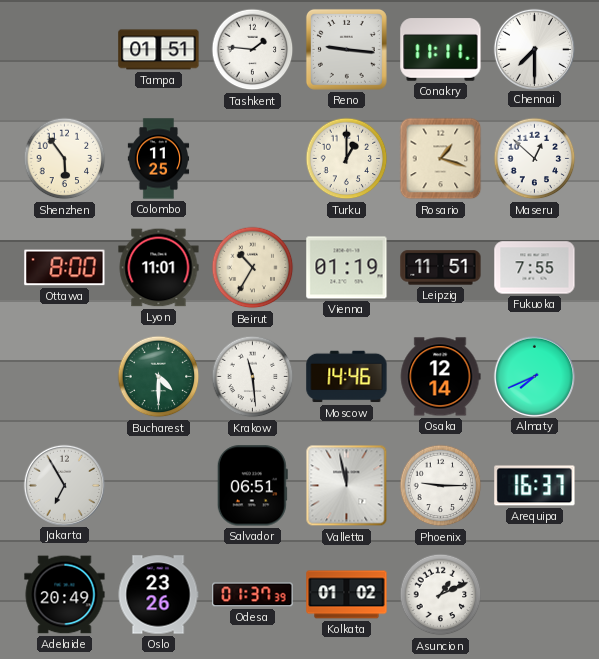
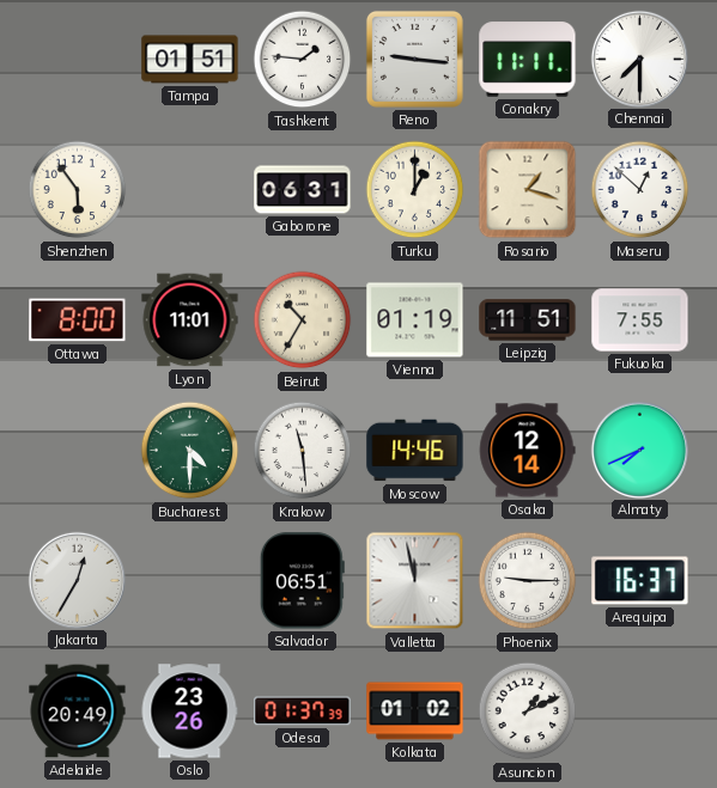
Colombo: 11:25 -> none
Gaborone: none -> 06:31
Jakarta: 6:55 -> 12:35
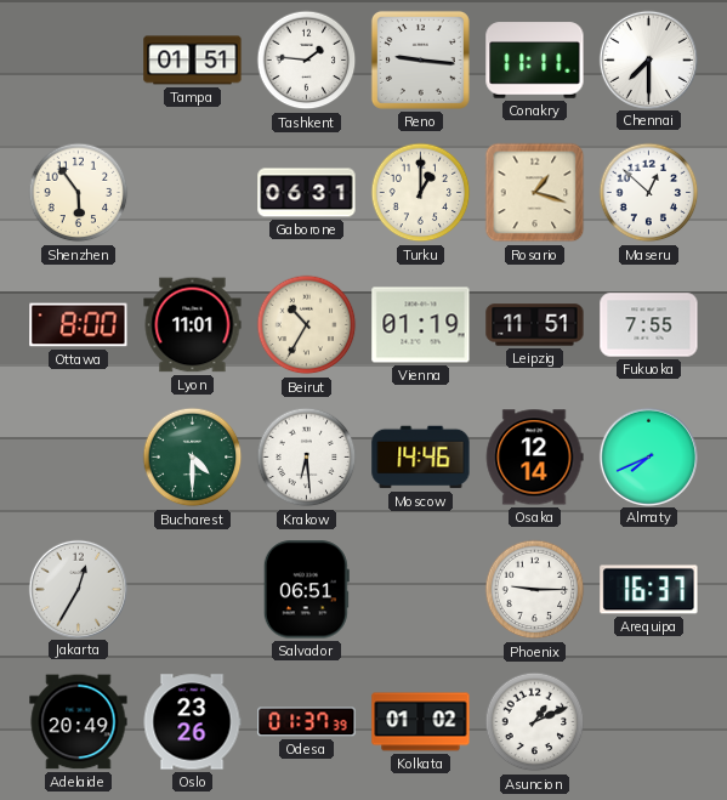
Krakow: 11:29 -> 6:29
Valletta: 11:58 -> none
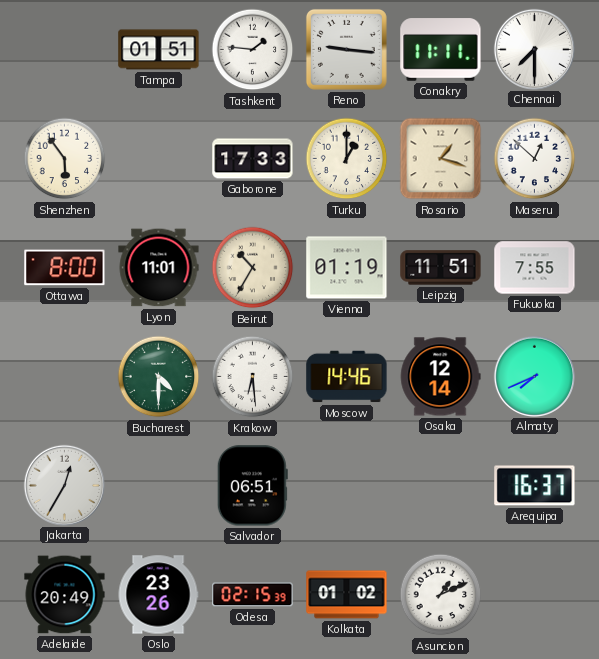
Gaborone: 06:31 -> 17:33
Phoenix: 9:15 -> none
Odesa: 01:37 -> 02:15
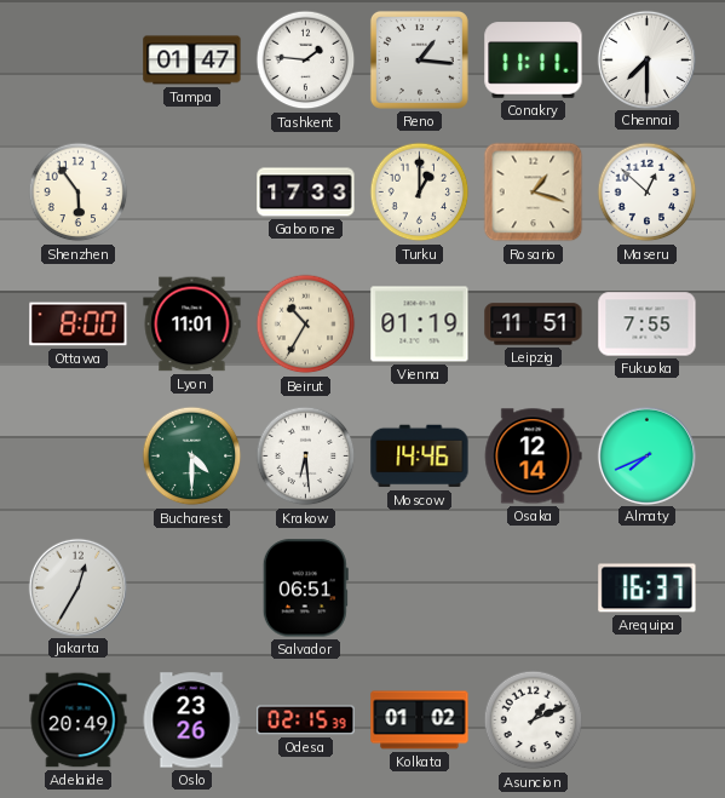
Tampa: 01:51 -> 01:47
Reno: 9:16 -> 1:16
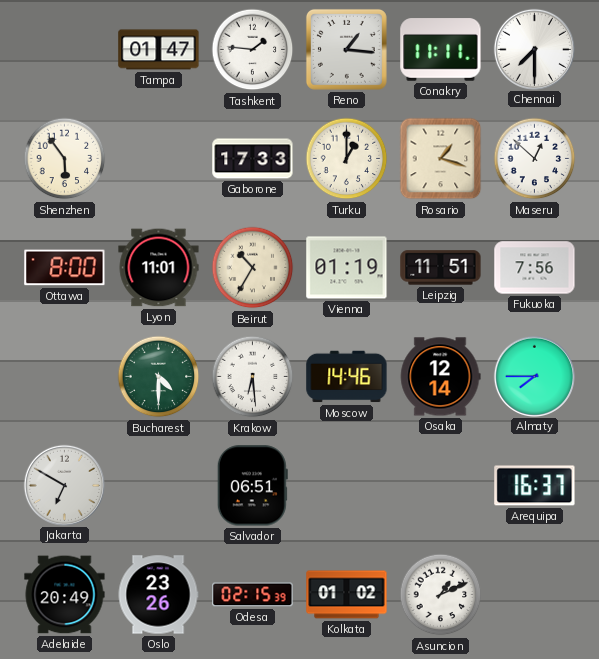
Fukuoka: 7:55 -> 7:56
Almaty: 7:41 -> 7:45
Jakarta: 12:35 -> 6:50
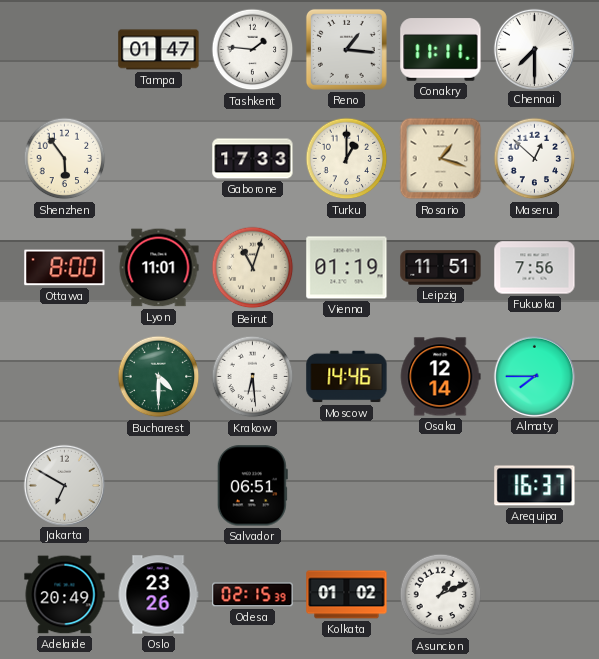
Beirut: 10:35 -> 11:03
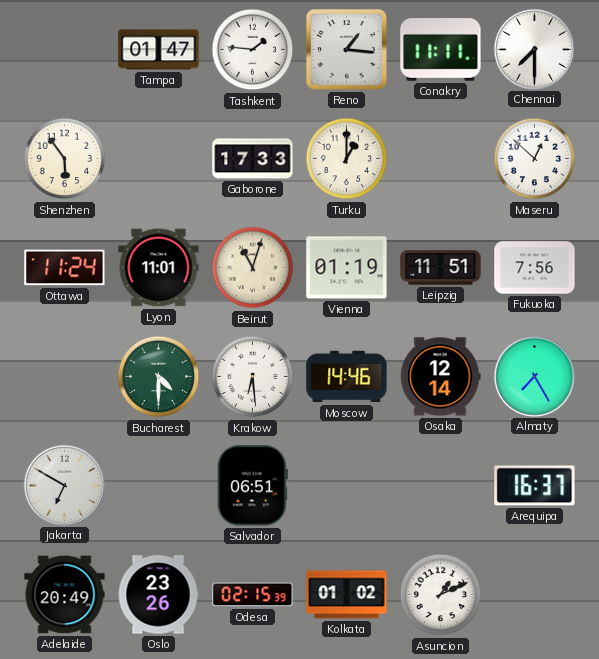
Rosario: 1:18 -> none
Ottawa: 8:00 -> 11:24
Almaty: 7:45 -> 7:25
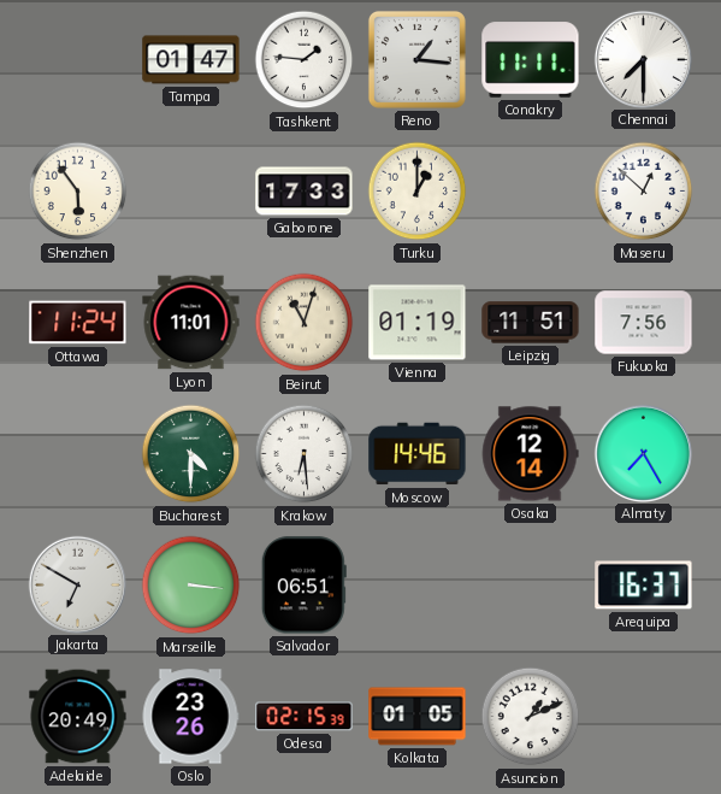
Marseille: none -> 3:16
Kolkata: 01:02 -> 01:05
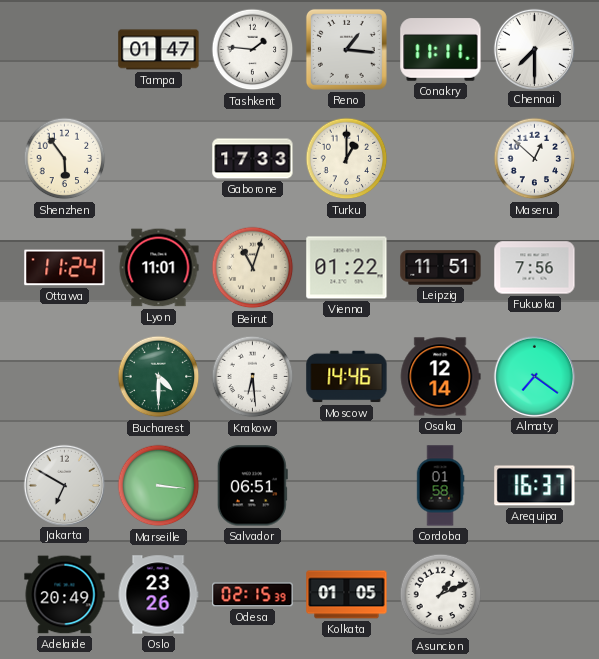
Vienna: 01:19 -> 01:22
Almaty: 7:25 -> 7:21
Cordoba: none -> 01:58
